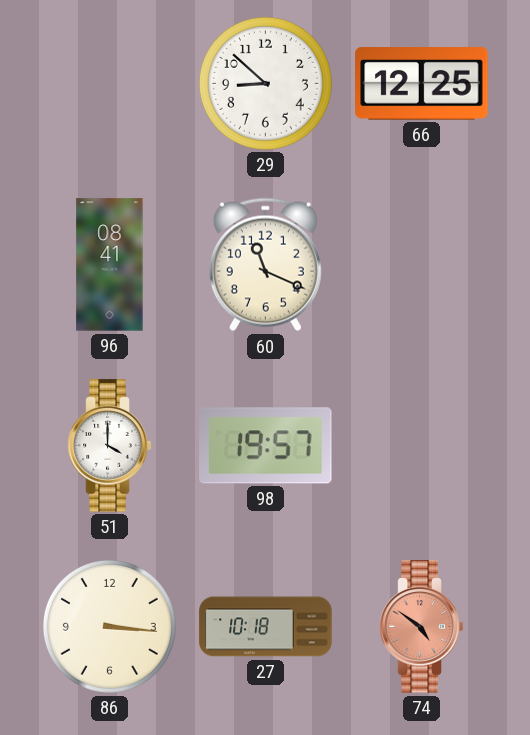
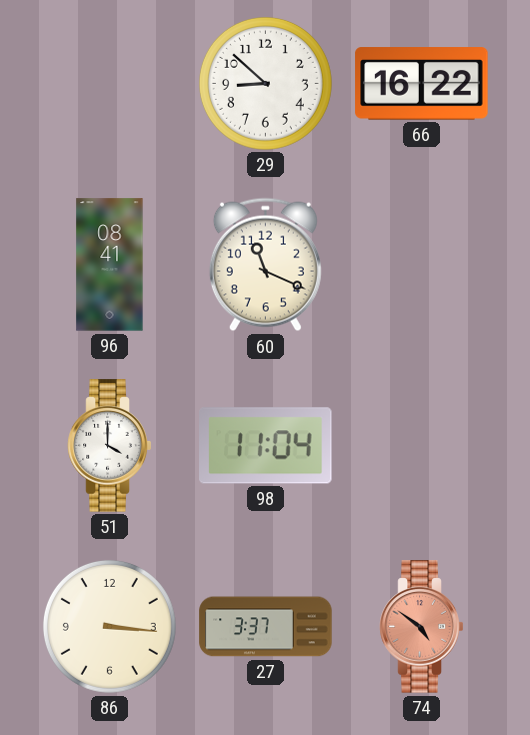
66: 12:25 -> 16:22
98: 19:57 -> 11:04
27: 10:18 -> 3:37
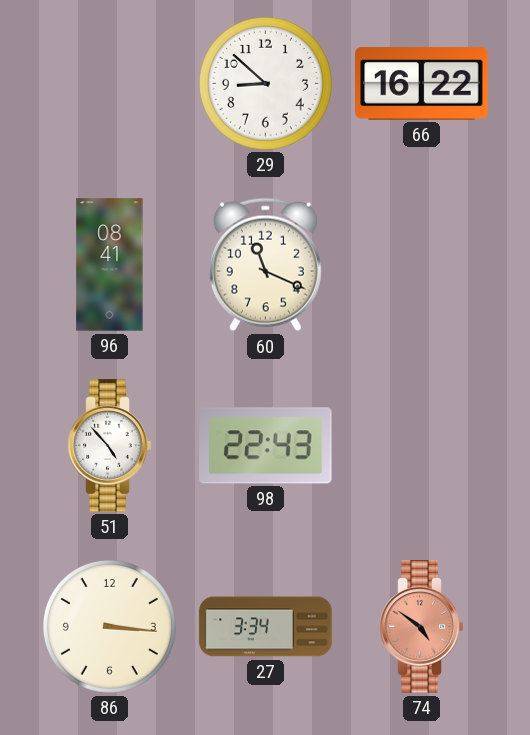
51: 4:00 -> 4:53
98: 11:04 -> 22:43
27: 3:37 -> 3:34
